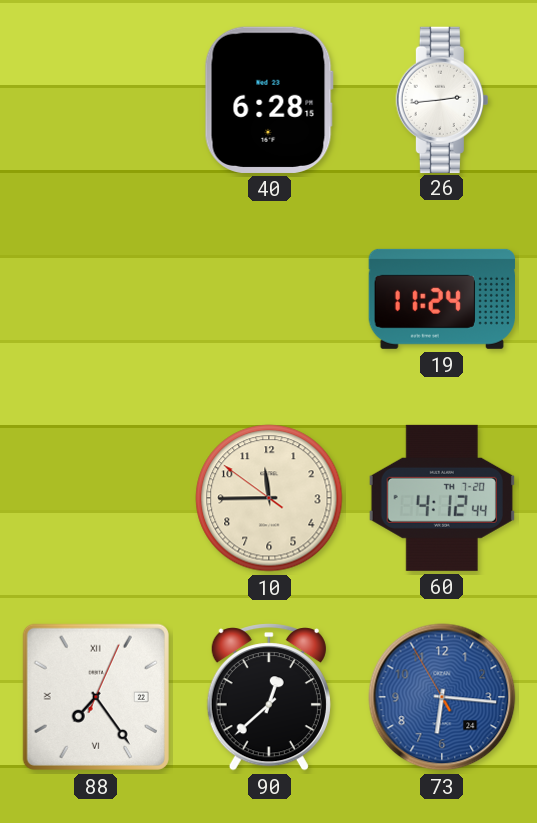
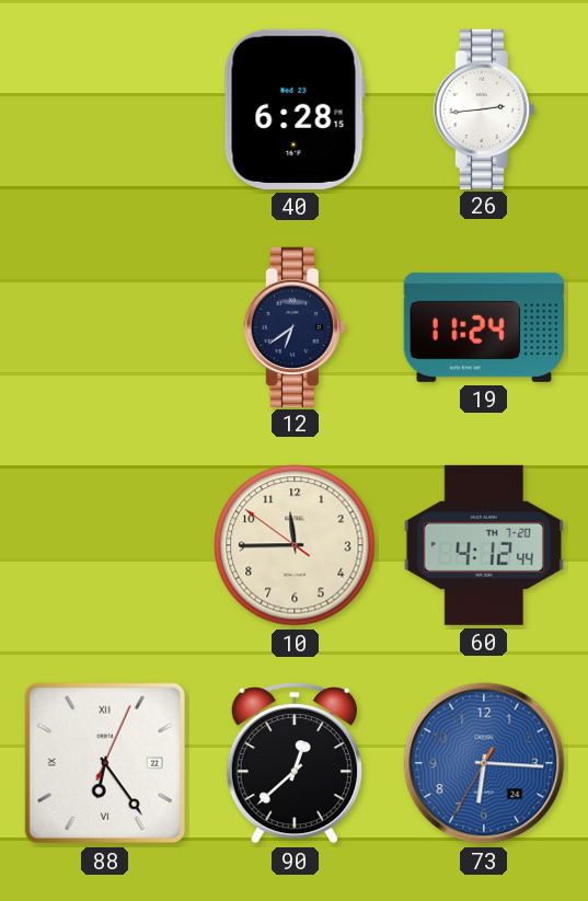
12: none -> 6:39
88: 7:24 -> 6:24
73: 6:15:55 -> 6:15:35
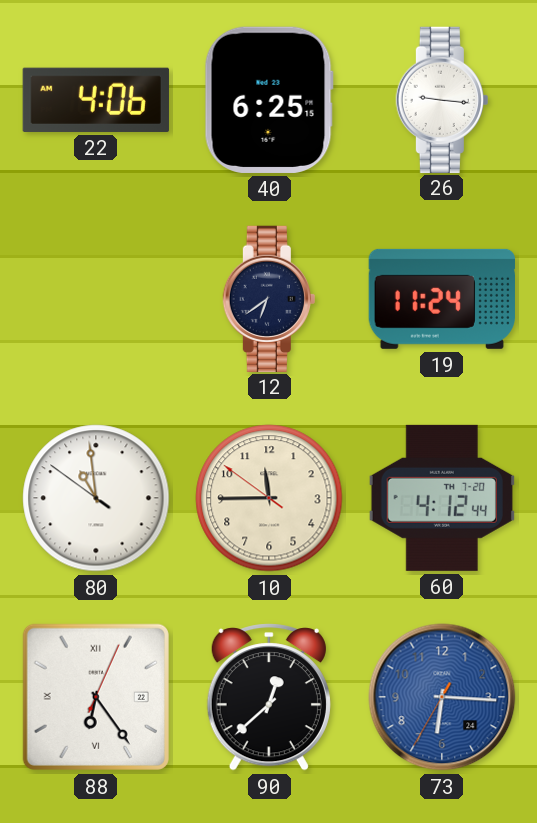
22: none -> 4:06
40: 6:28 -> 6:25
26: 2:44 -> 9:16
80: none -> 10:58
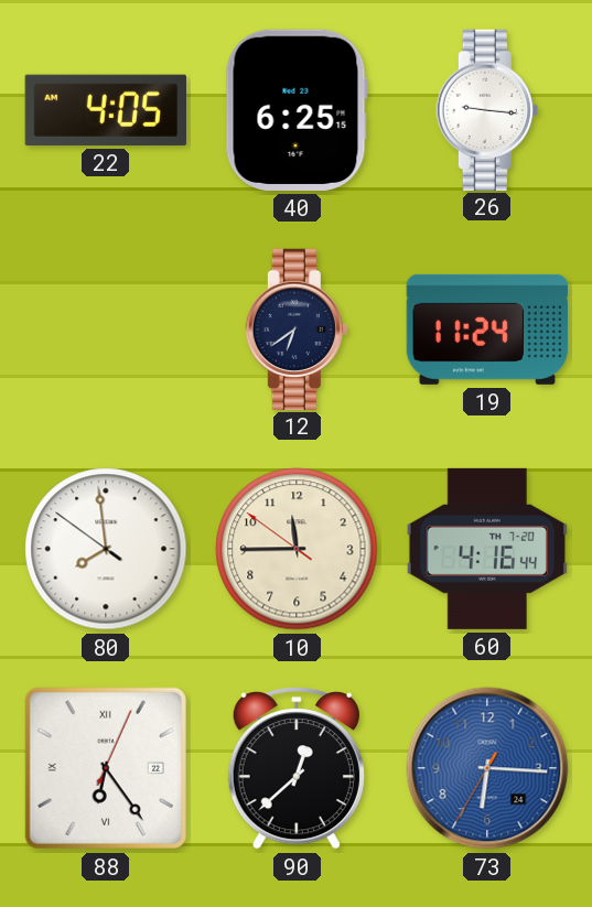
22: 4:06 -> 4:05
80: 10:58 -> 7:58
60: 4:12 -> 4:16
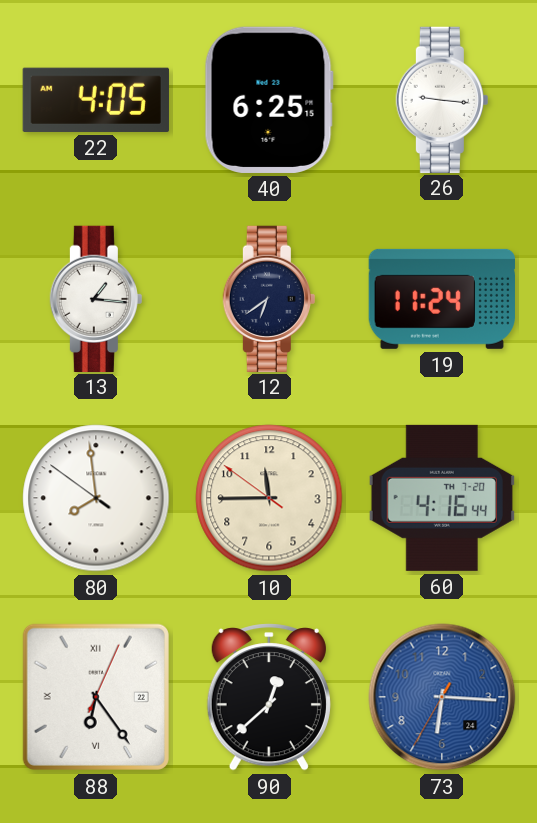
13: none -> 1:16
